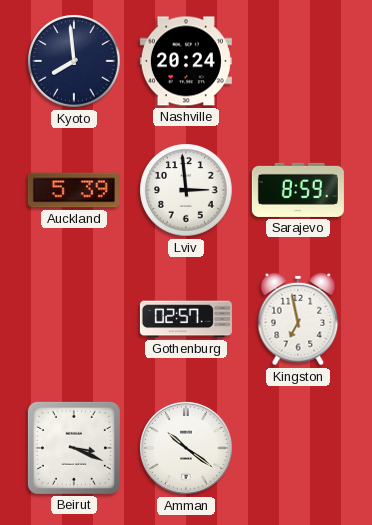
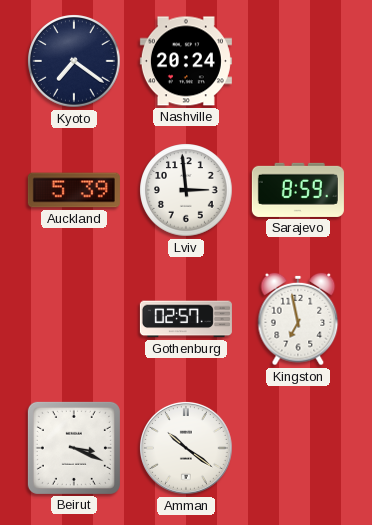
Kyoto: 7:59 -> 7:21
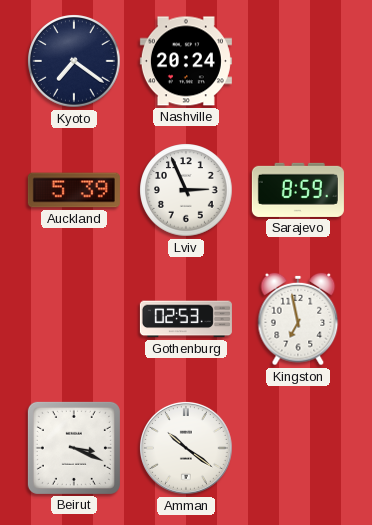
Lviv: 2:59 -> 2:56
Gothenburg: 02:57 -> 02:53
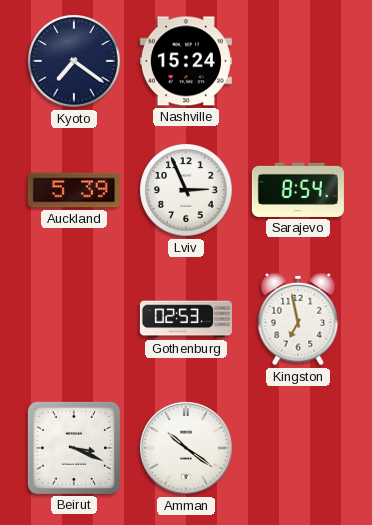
Nashville: 20:24 -> 15:24
Sarajevo: 8:59 -> 8:54
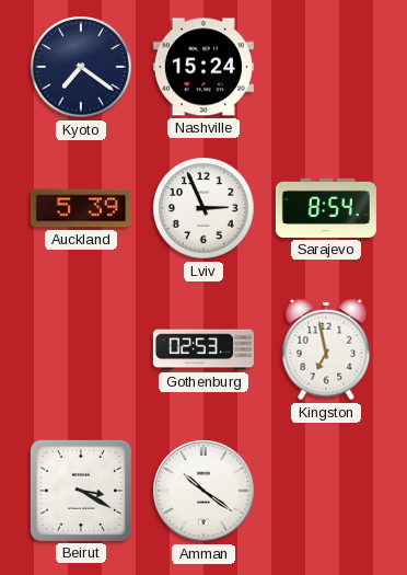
Beirut: 3:19 -> 3:20
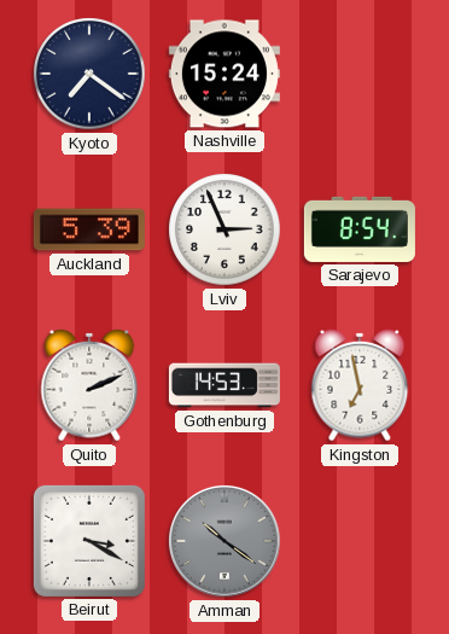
Quito: none -> 2:11
Gothenburg: 02:53 -> 14:53
Amman dial: white -> grey
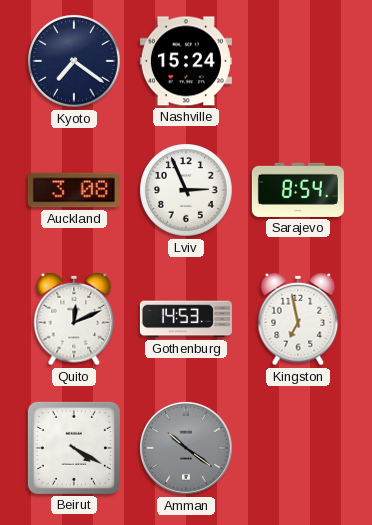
Auckland: 5:39 -> 3:08
Quito: 2:11 -> 12:11
Beirut: 3:20 -> 4:20
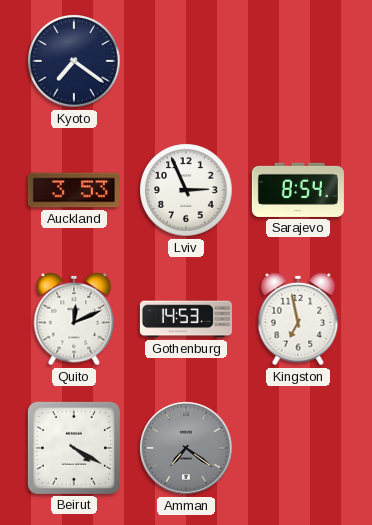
Nashville: 15:24 -> none
Auckland: 3:08 -> 3:53
Amman: 10:21 -> 7:21
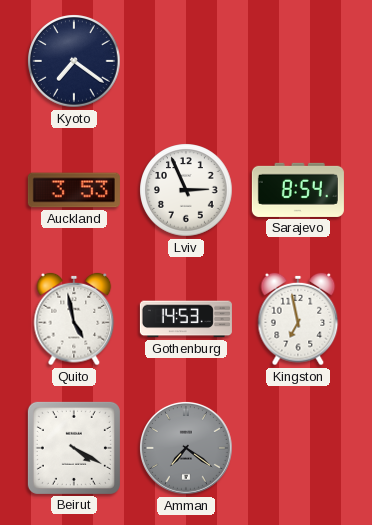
Quito: 12:11 -> 4:58
